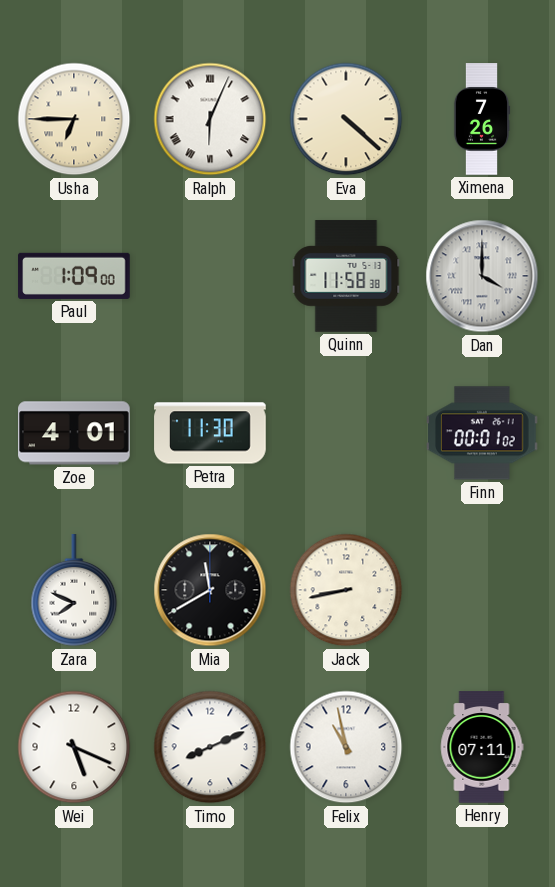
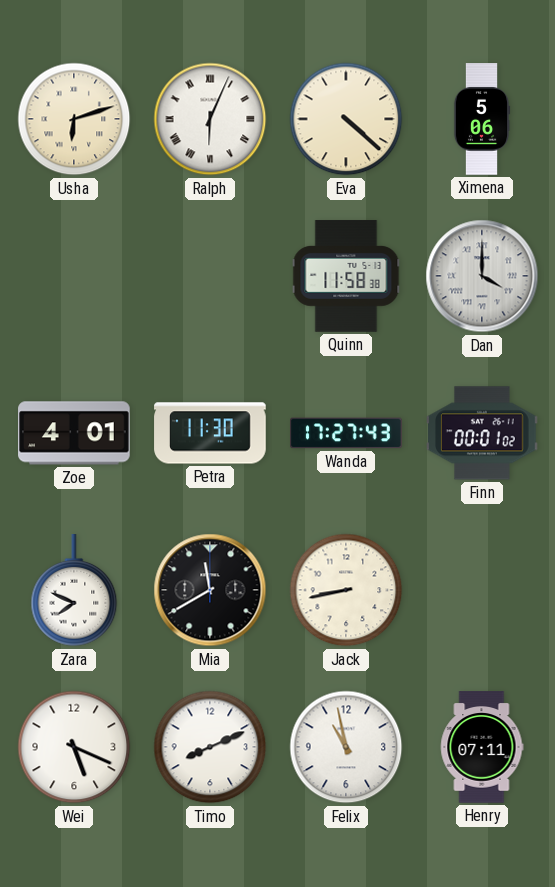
Usha: 6:45 -> 6:12
Ximena: 7:26 -> 5:06
Paul: 1:09 -> none
Wanda: none -> 17:27
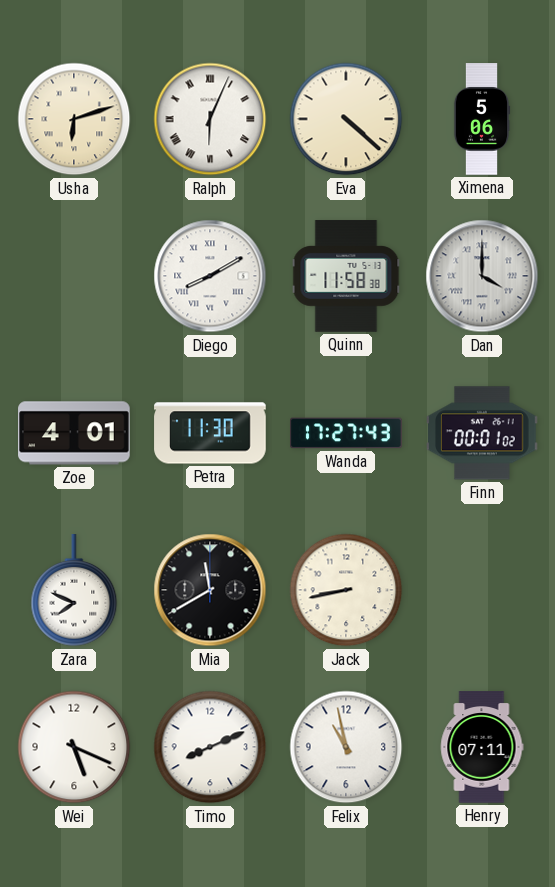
Diego: none -> 8:10
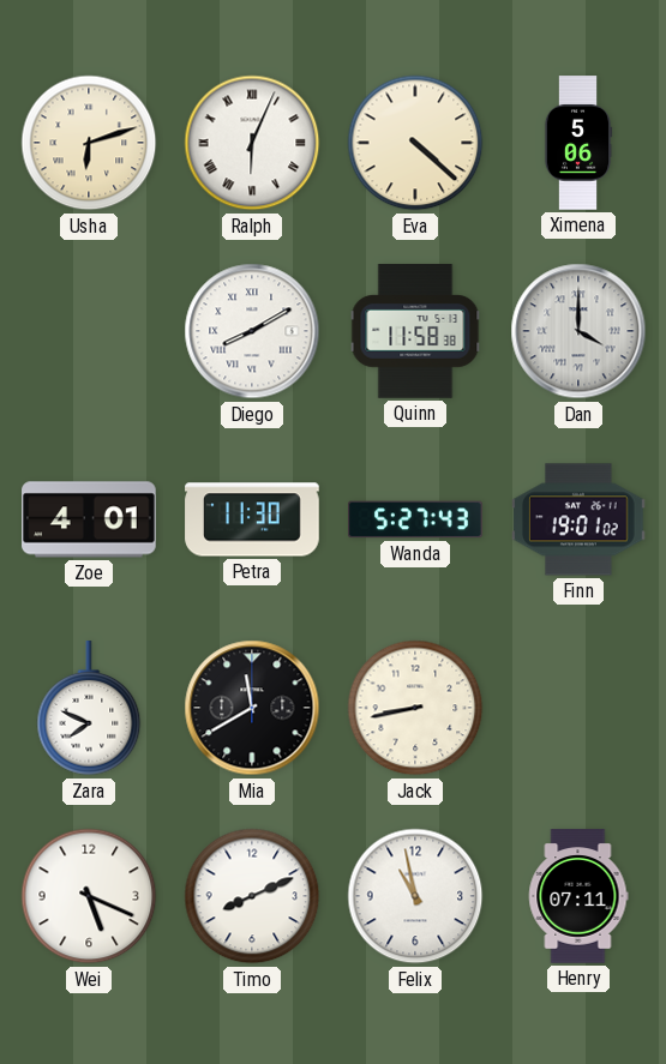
Wanda: 17:27 -> 5:27
Finn: 00:01 -> 19:01
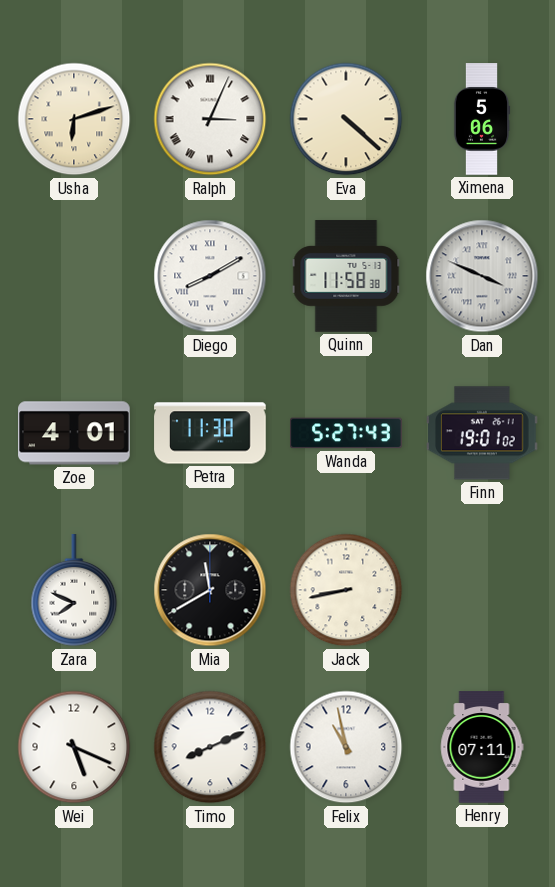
Ralph: 6:04 -> 3:04
Dan: 4:00 -> 3:49
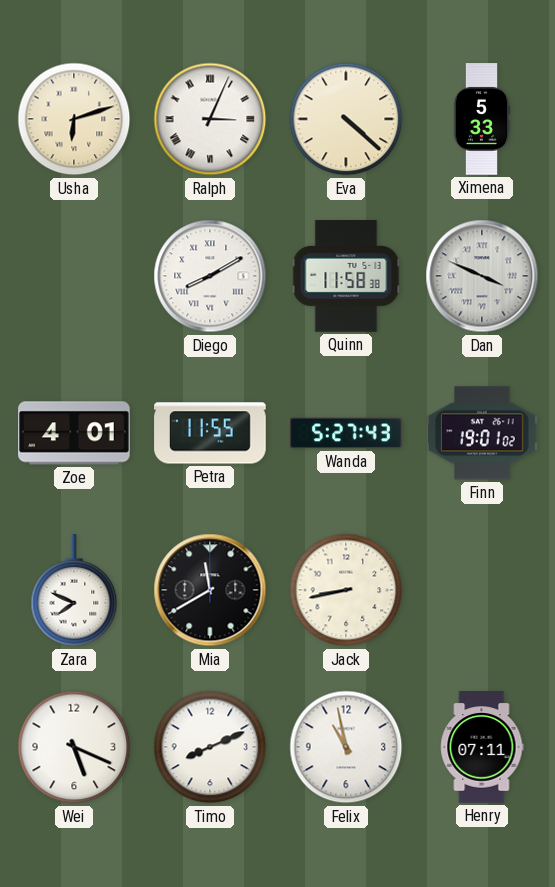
Ximena: 5:06 -> 5:33
Petra: 11:30 -> 11:55
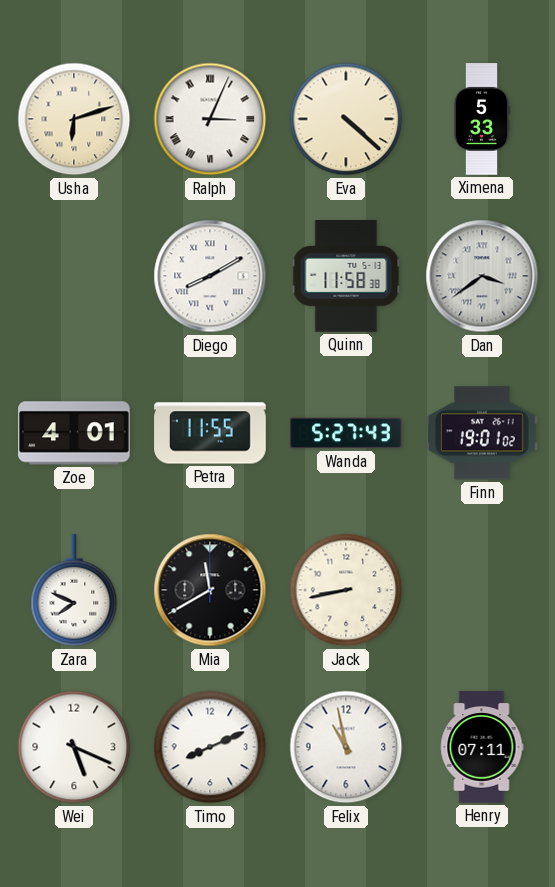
Dan: 3:49 -> 3:39
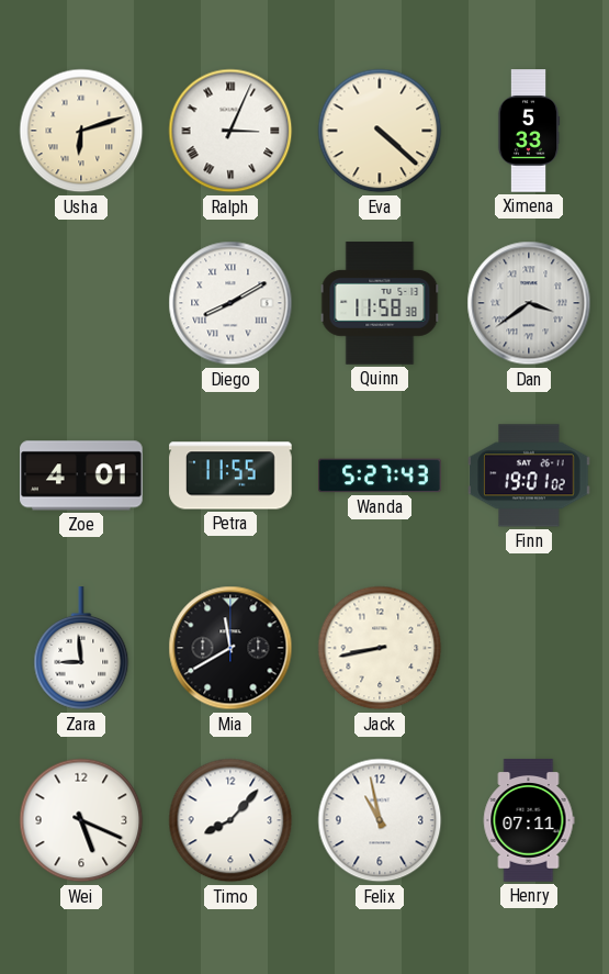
Zara: 7:49 -> 8:59
Timo: 8:11 -> 8:07
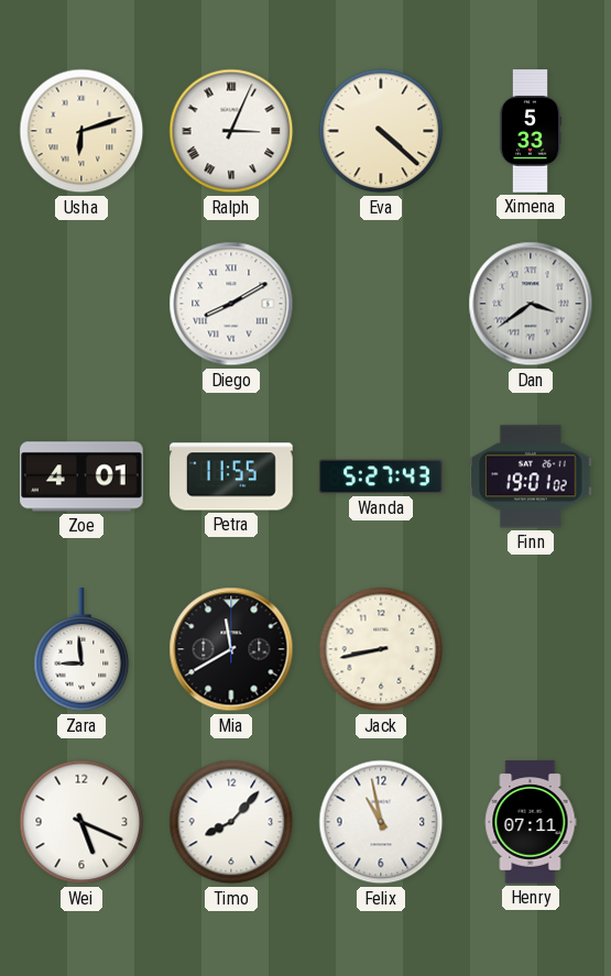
Quinn: 11:58 -> none
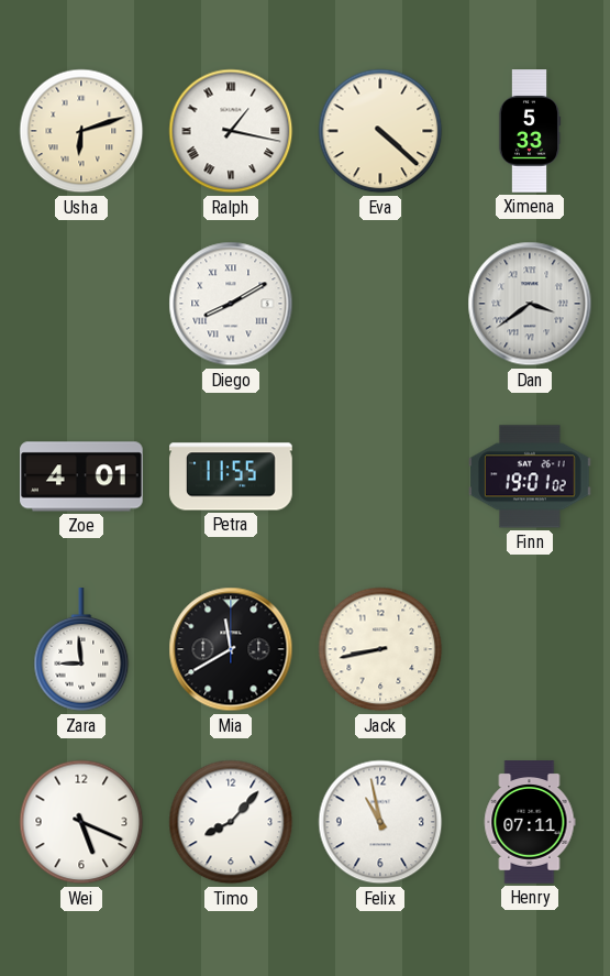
Ralph: 3:04 -> 1:17
Wanda: 5:27 -> none
